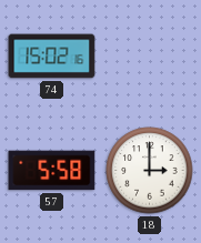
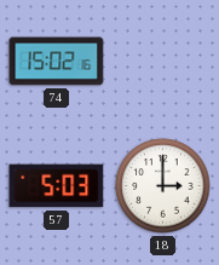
57: 5:58 -> 5:03
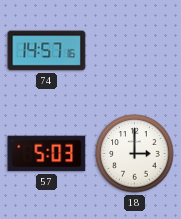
74: 15:02 -> 14:57
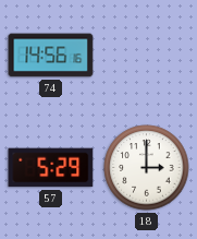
74: 14:57 -> 14:56
57: 5:03 -> 5:29
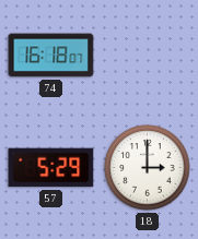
74: 14:56 -> 16:18
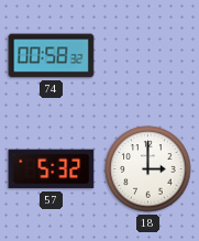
74: 16:18 -> 00:58
57: 5:29 -> 5:32
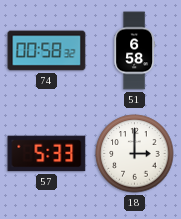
51: none -> 6:58
57: 5:32 -> 5:33
